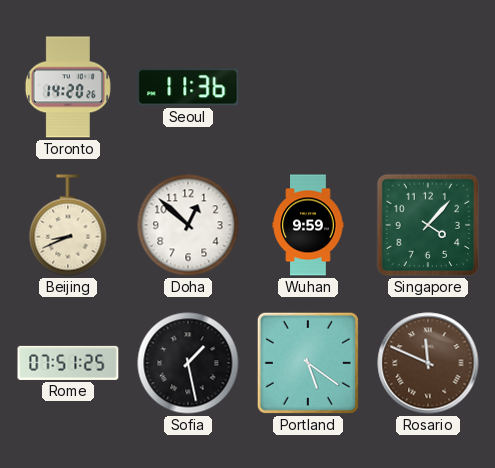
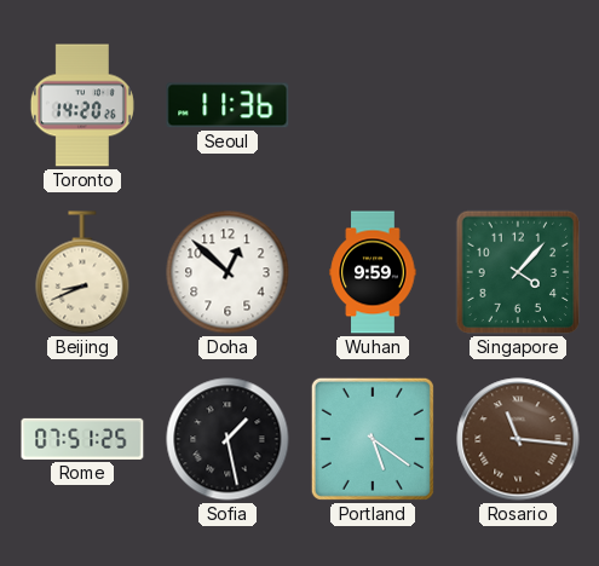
Rosario: 11:49 -> 11:16
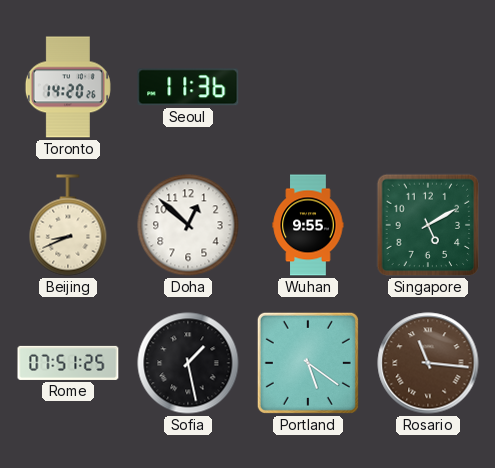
Wuhan: 9:59 -> 9:55
Singapore: 4:07 -> 5:10
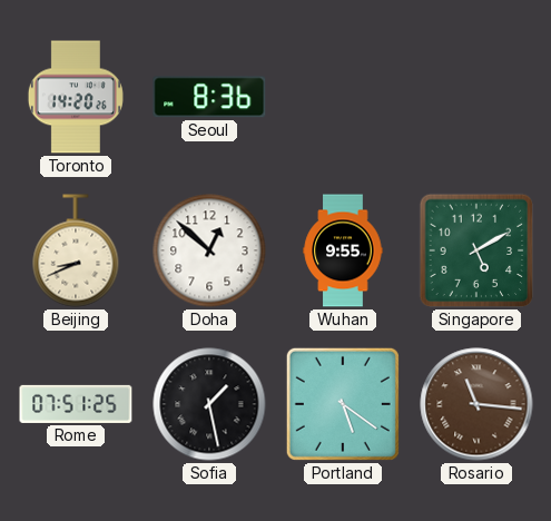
Seoul: 11:36 -> 8:36
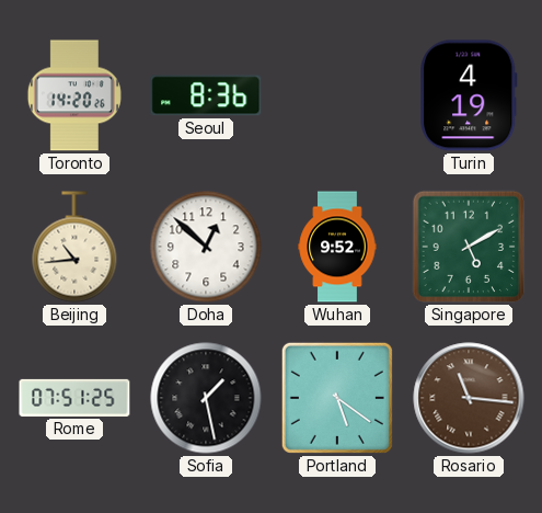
Turin: none -> 4:19
Beijing: 8:41 -> 10:44
Wuhan: 9:55 -> 9:52
